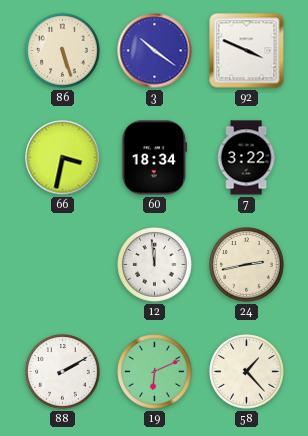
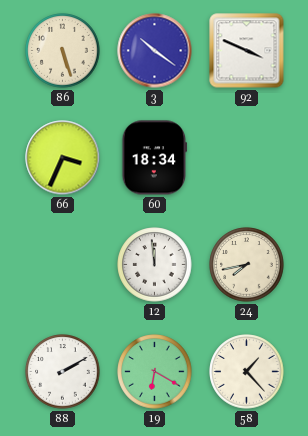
66: 3:32 -> 3:34
7: 3:22 -> none
24: 2:43 -> 7:43
19: 6:11 -> 6:20
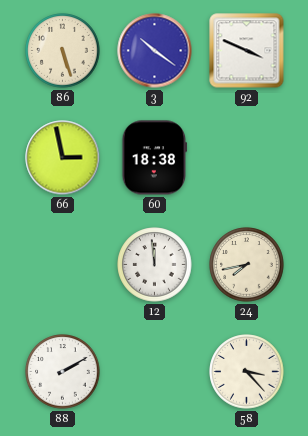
66: 3:34 -> 2:58
60: 18:34 -> 18:38
19: 6:20 -> none
58: 1:23 -> 3:23
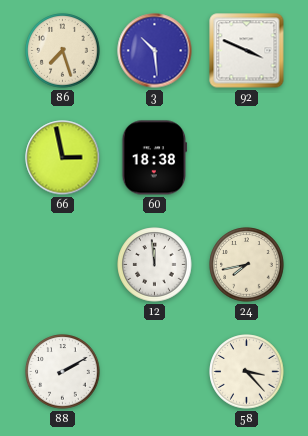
86: 5:27 -> 7:27
3: 10:21 -> 10:29
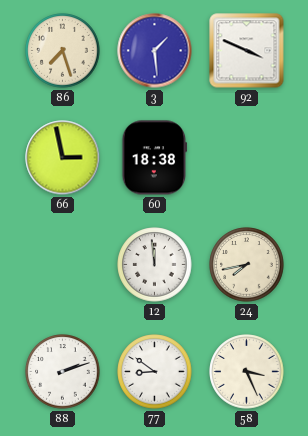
3: 10:29 -> 1:29
88: 2:10 -> 2:12
77: none -> 8:51
58: 3:23 -> 3:26
